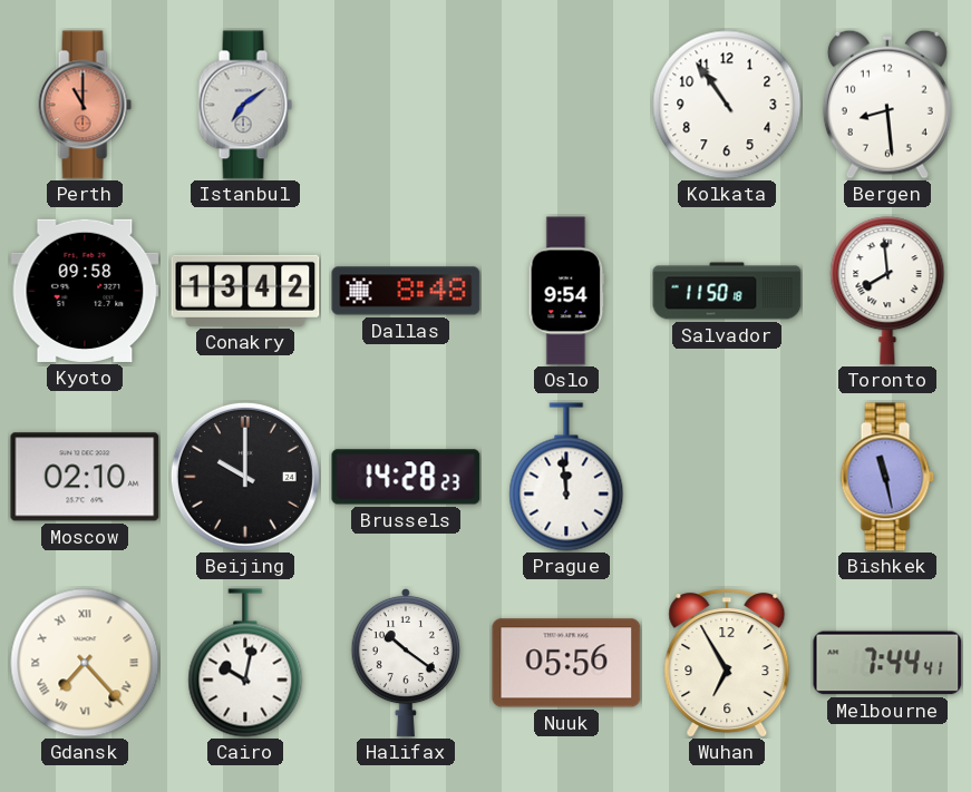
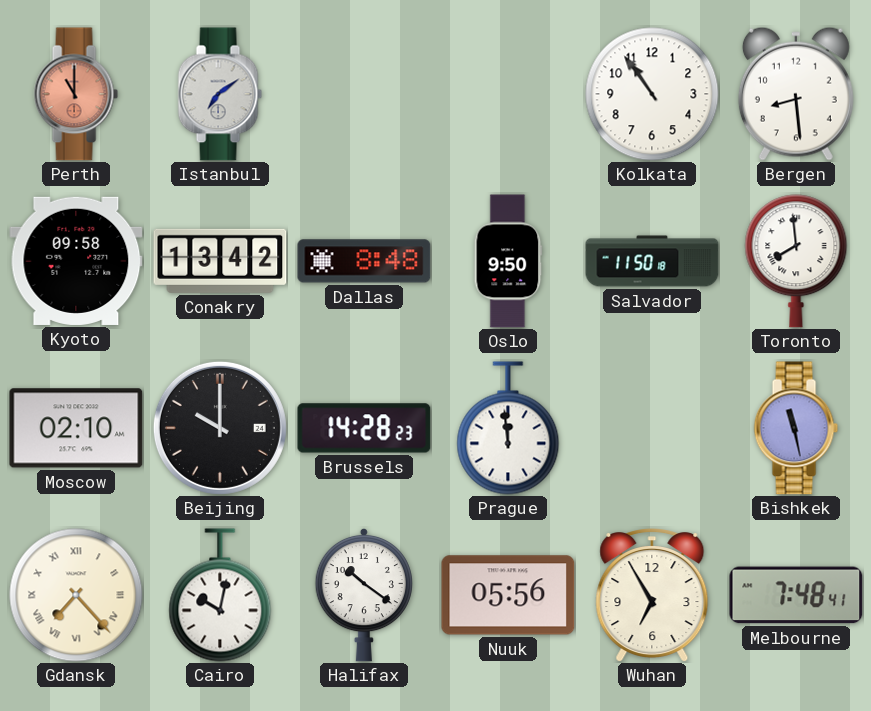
Oslo: 9:54 -> 9:50
Melbourne: 7:44 -> 7:48
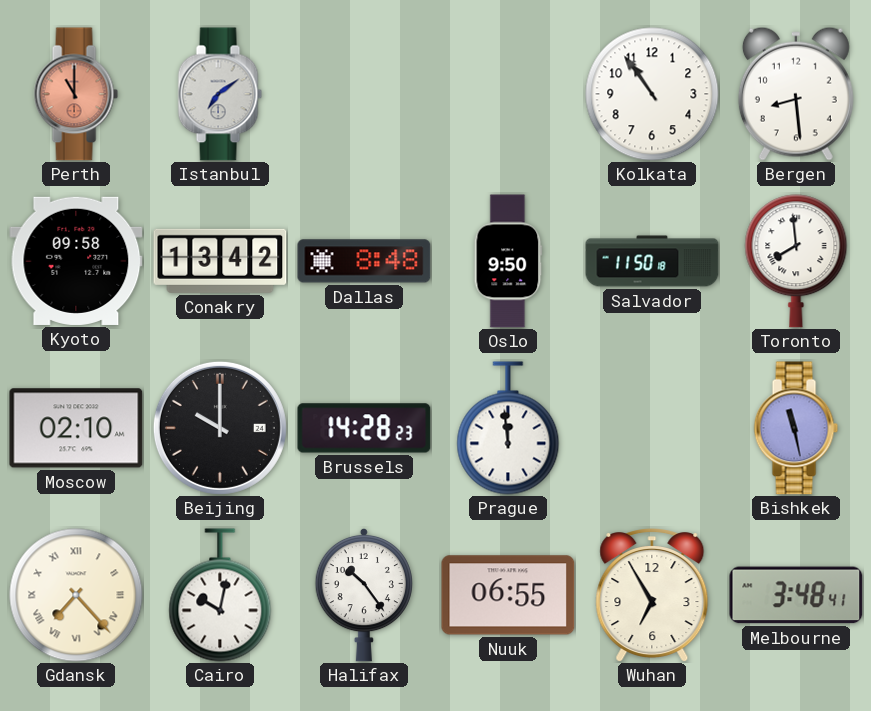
Halifax: 10:21 -> 10:24
Nuuk: 05:56 -> 06:55
Melbourne: 7:48 -> 3:48
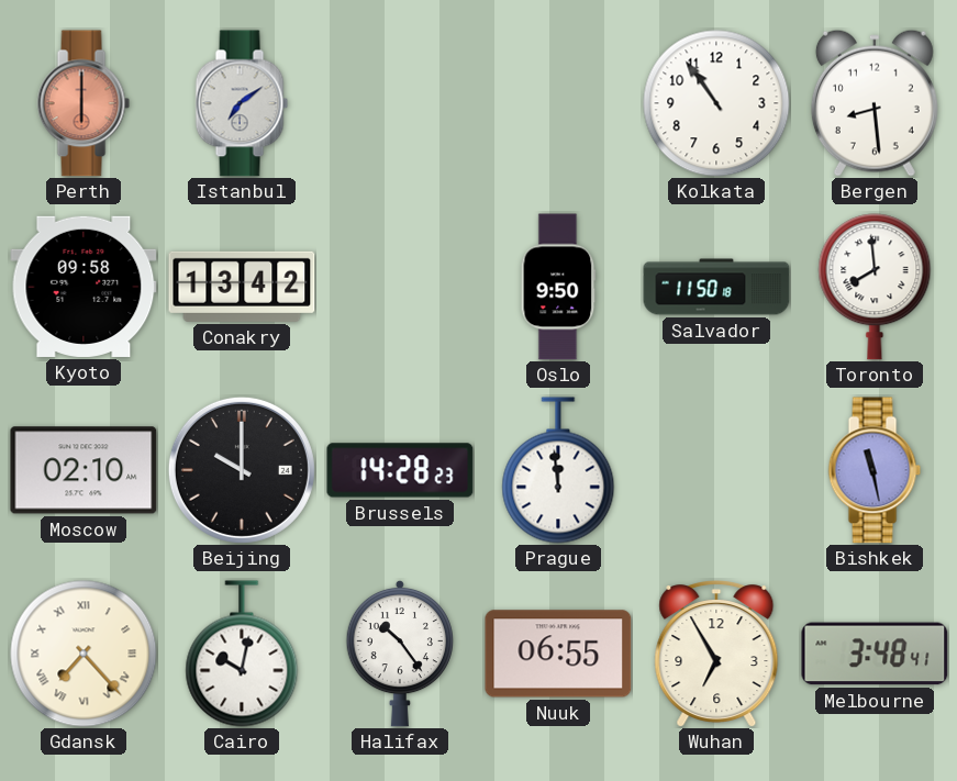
Perth: 11:00 -> 6:00
Dallas: 8:48 -> none
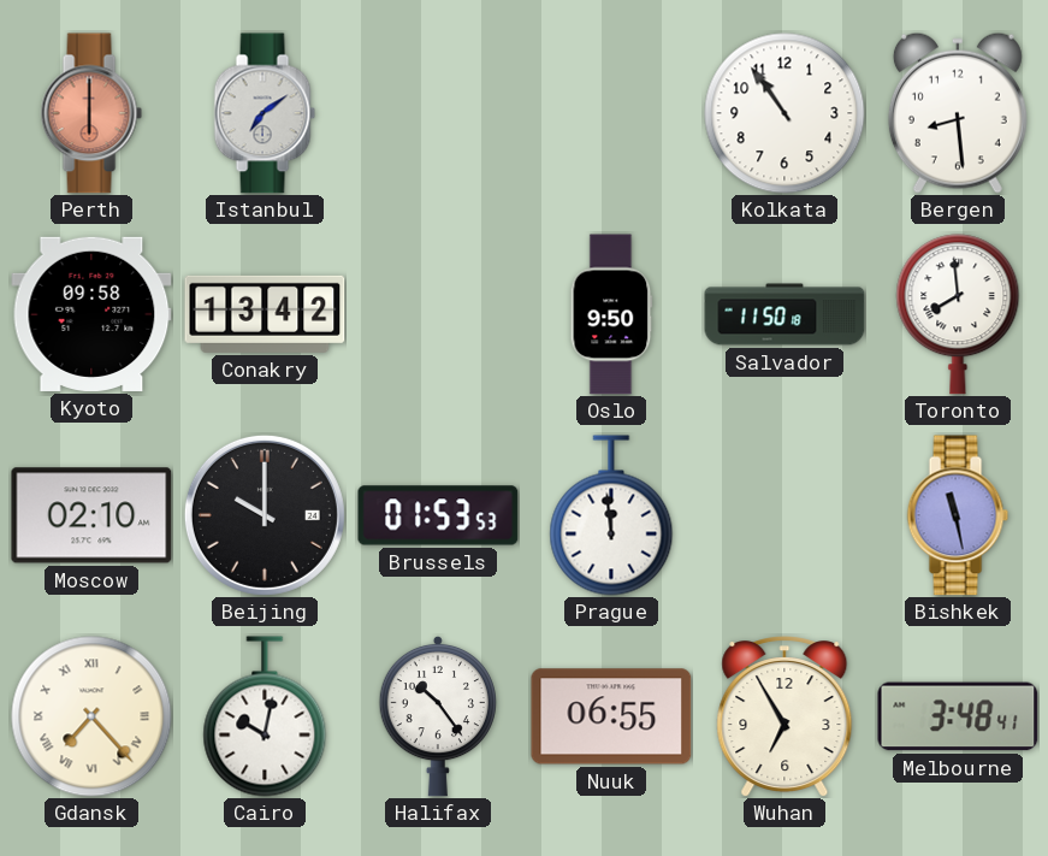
Brussels: 14:28 -> 01:53
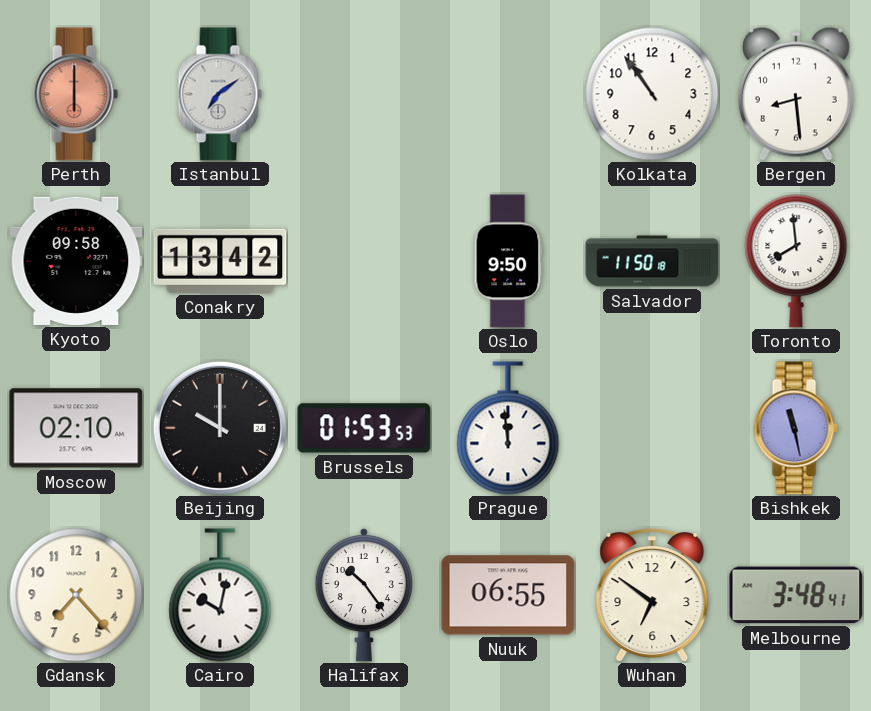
Gdansk numerals: Roman -> Arabic
Wuhan: 6:55 -> 6:51
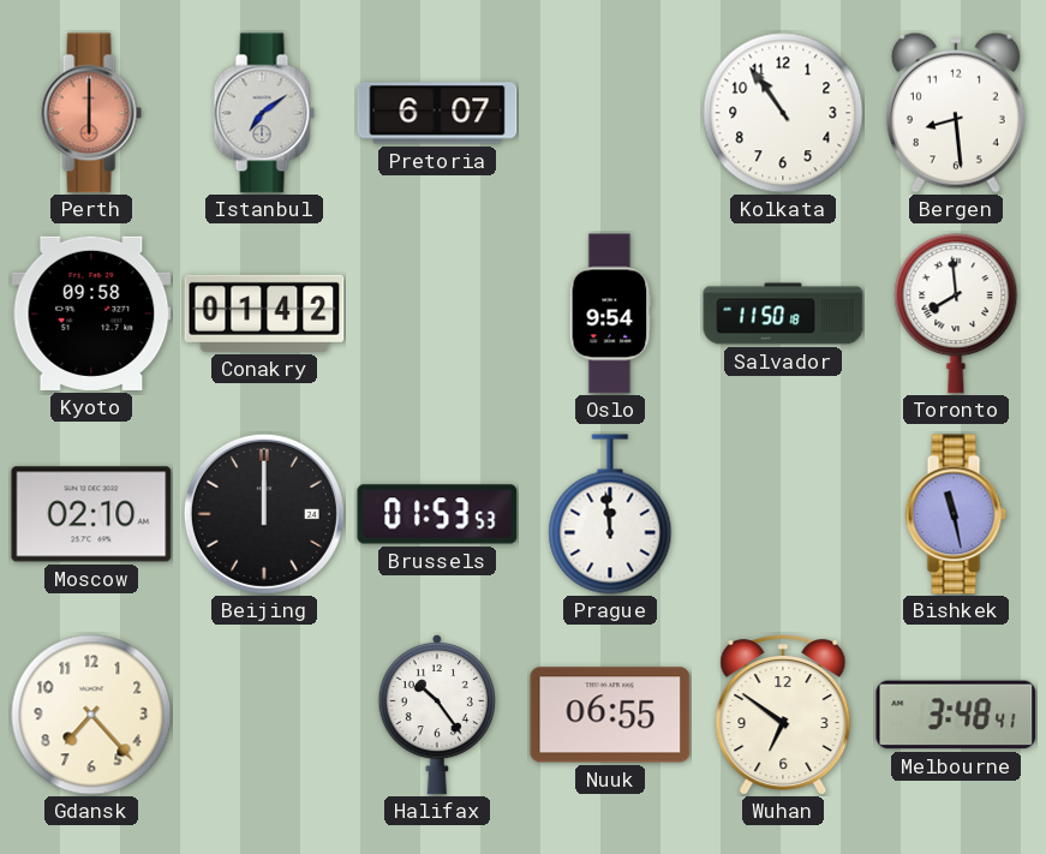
Pretoria: none -> 6:07
Conakry: 13:42 -> 01:42
Oslo: 9:50 -> 9:54
Beijing: 10:00 -> 12:00
Cairo: 10:02 -> none
